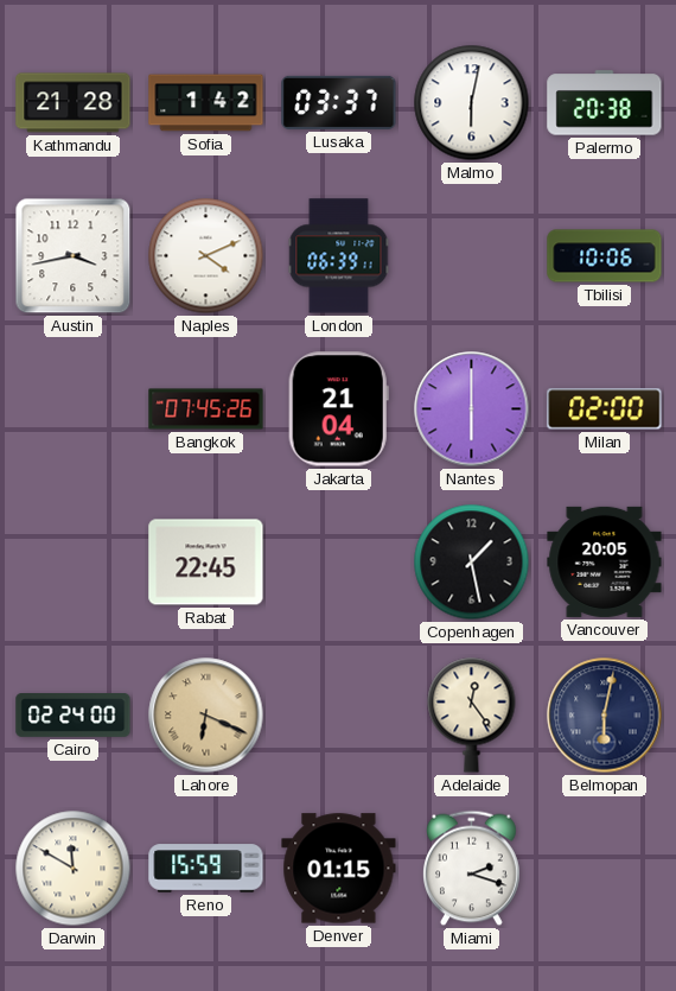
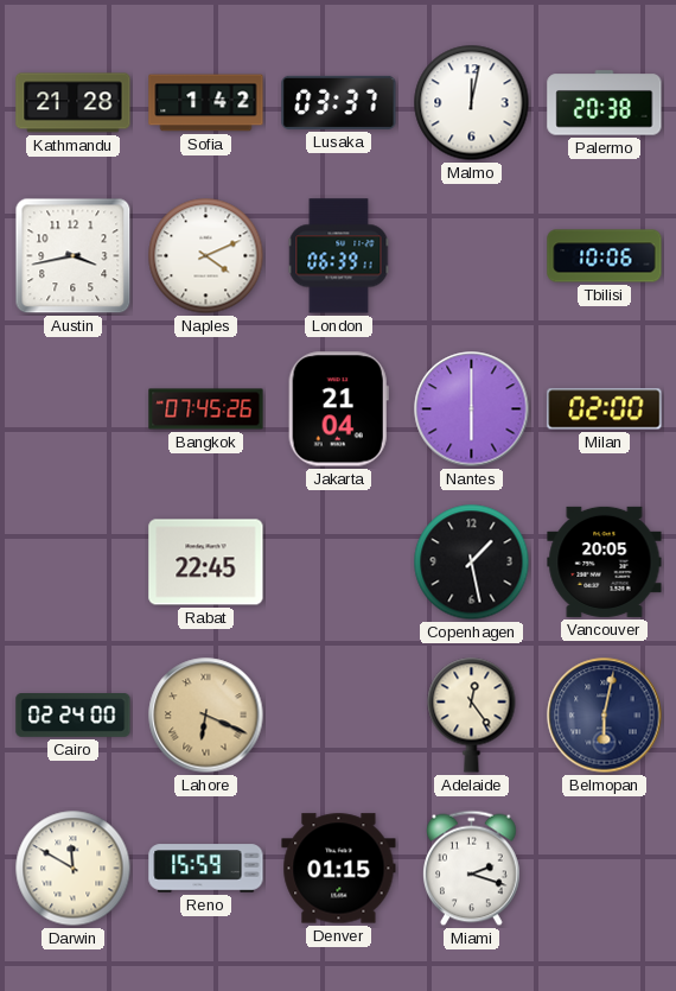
Malmo: 6:02 -> 12:02
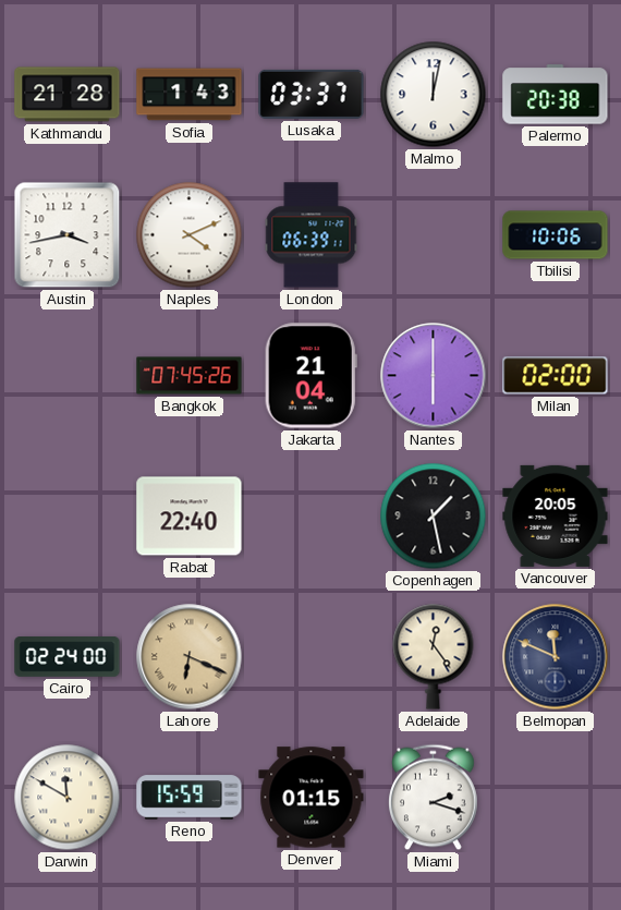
Sofia: 1:42 -> 1:43
Rabat: 22:45 -> 22:40
Belmopan: 6:02 -> 11:49
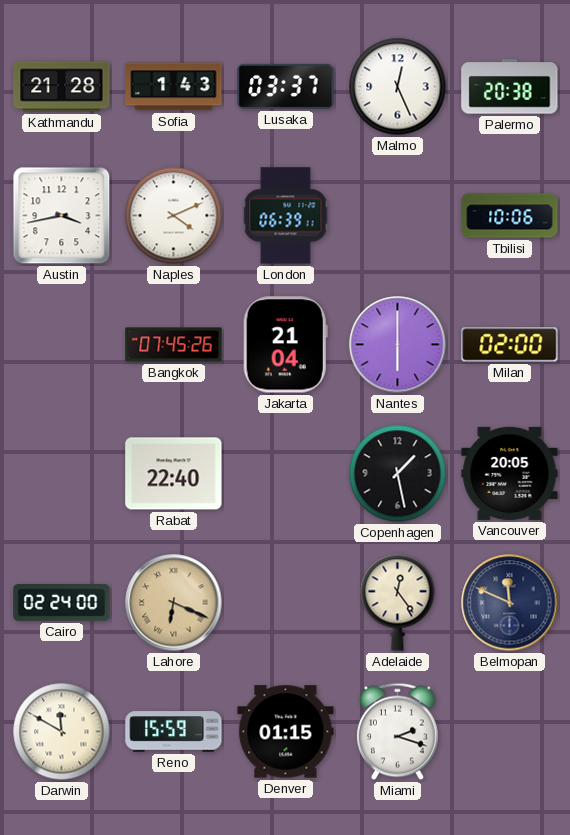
Malmo: 12:02 -> 12:26
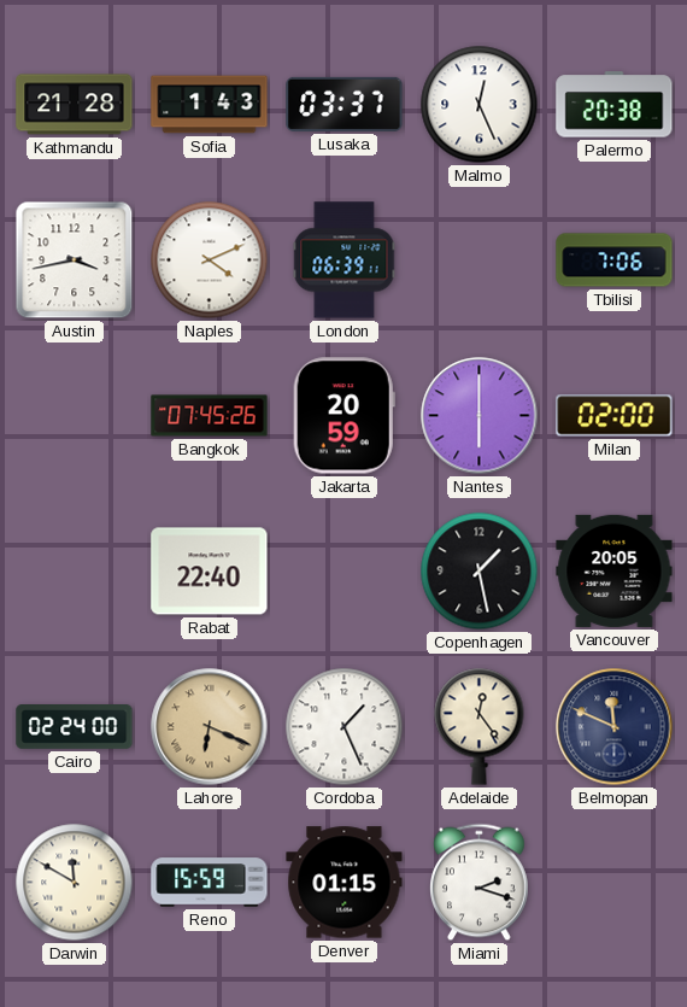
Tbilisi: 10:06 -> 7:06
Jakarta: 21:04 -> 20:59
Cordoba: none -> 1:26
